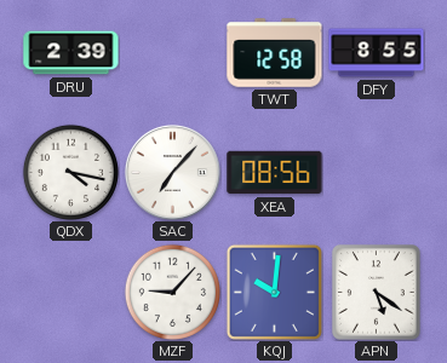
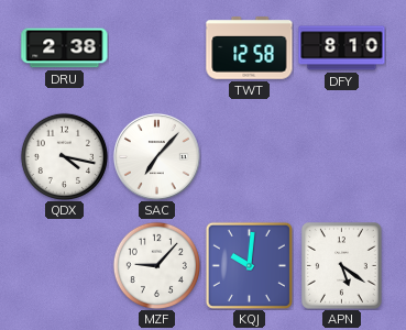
DRU: 2:39 -> 2:38
DFY: 8:55 -> 8:10
XEA: 08:56 -> none
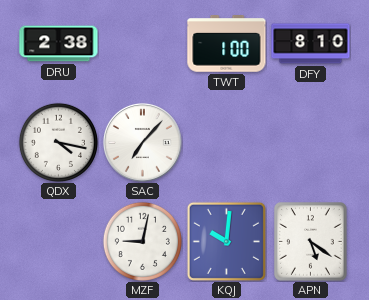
TWT: 12:58 -> 1:00
MZF: 9:07 -> 9:02
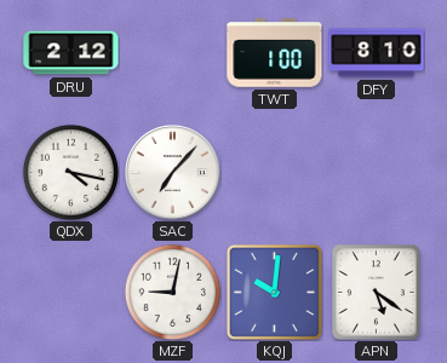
DRU: 2:38 -> 2:12
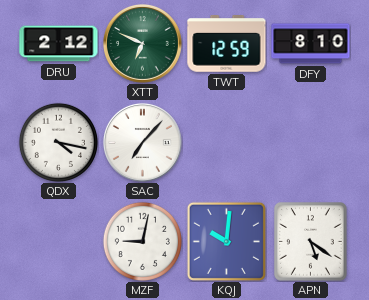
XTT: none -> 6:49
TWT: 1:00 -> 12:59
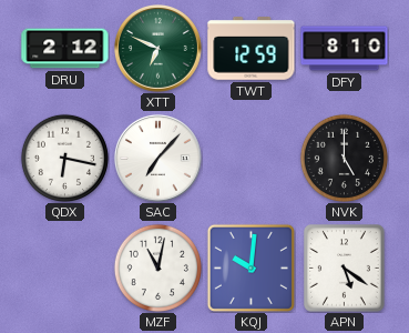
QDX: 4:17 -> 6:17
NVK: none -> 5:00
MZF: 9:02 -> 11:02
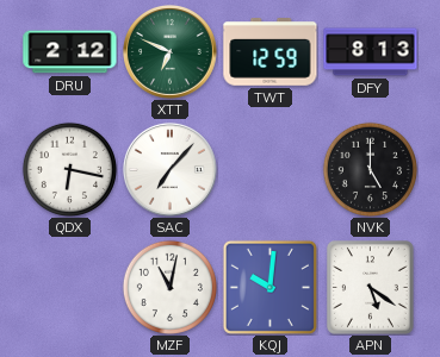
DFY: 8:10 -> 8:13
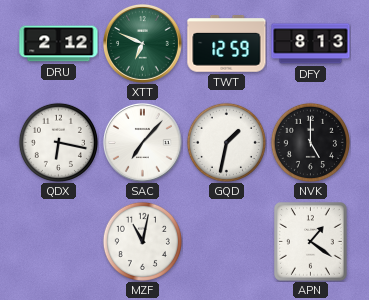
GQD: none -> 1:32
KQJ: 10:01 -> none
APN: 5:21 -> 1:21
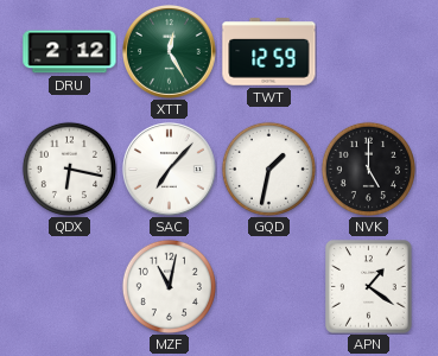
XTT: 6:49 -> 12:25
DFY: 8:13 -> none
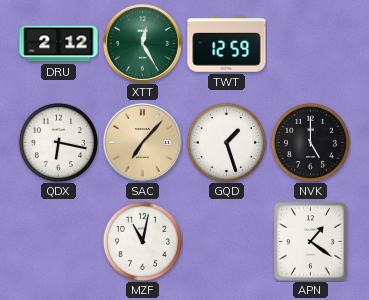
SAC dial: white -> champagne
GQD: 1:32 -> 1:27
